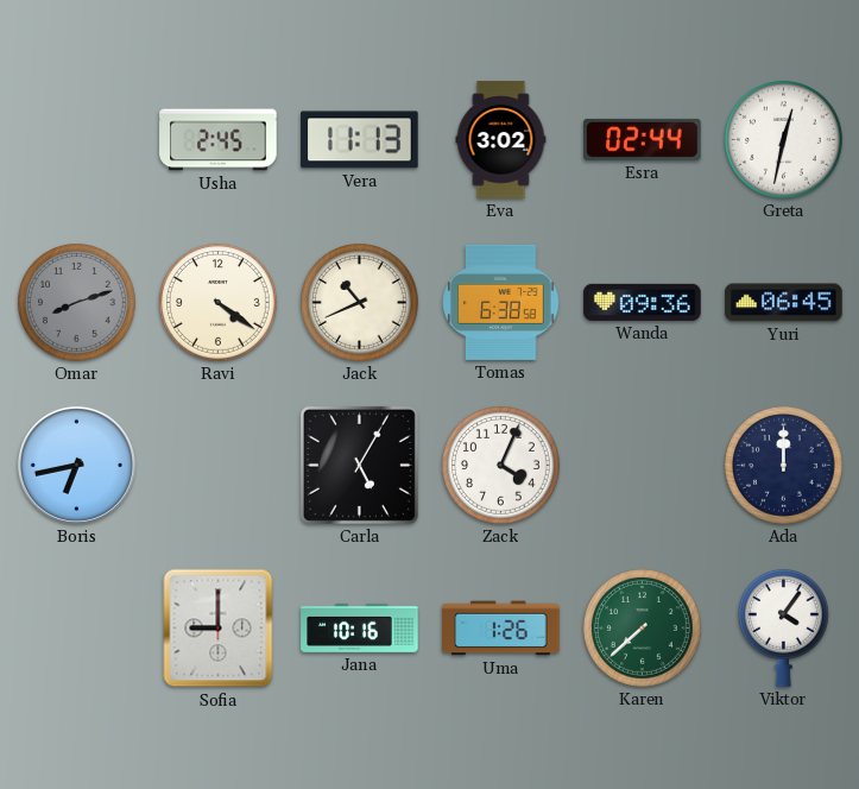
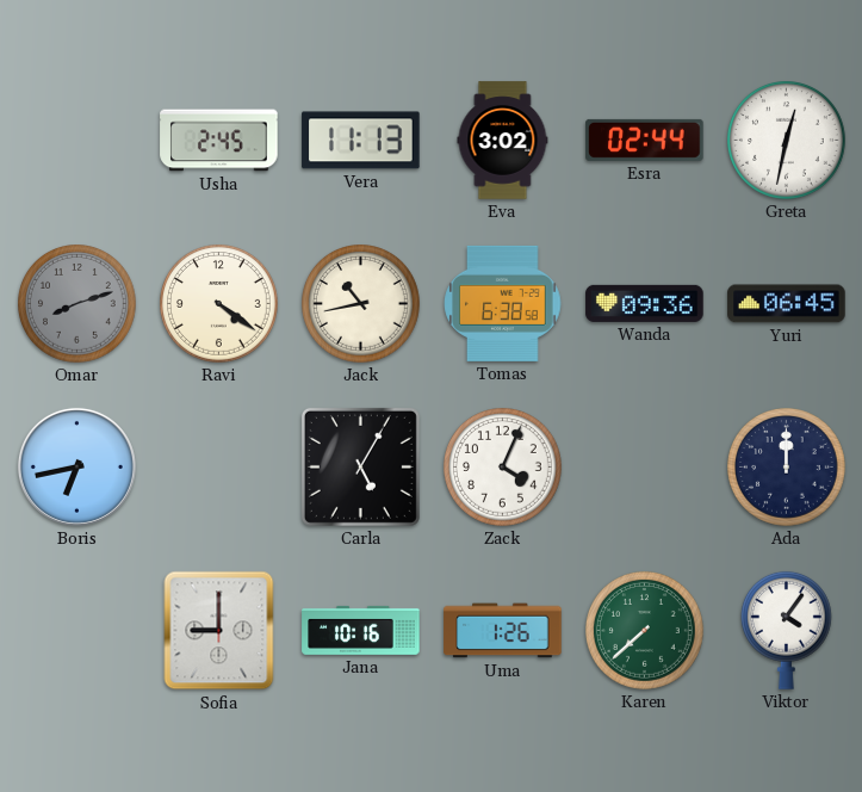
Jack: 10:41 -> 10:43
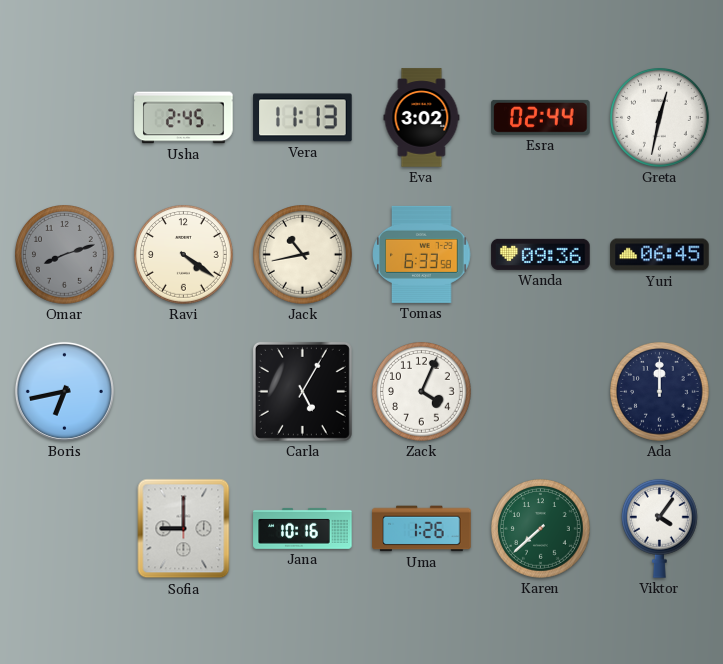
Tomas: 6:38 -> 6:33
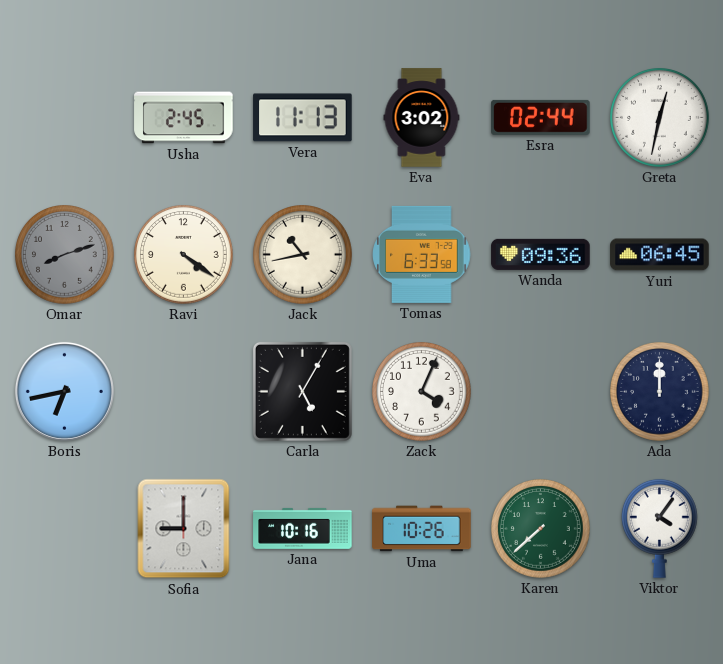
Uma: 1:26 -> 10:26
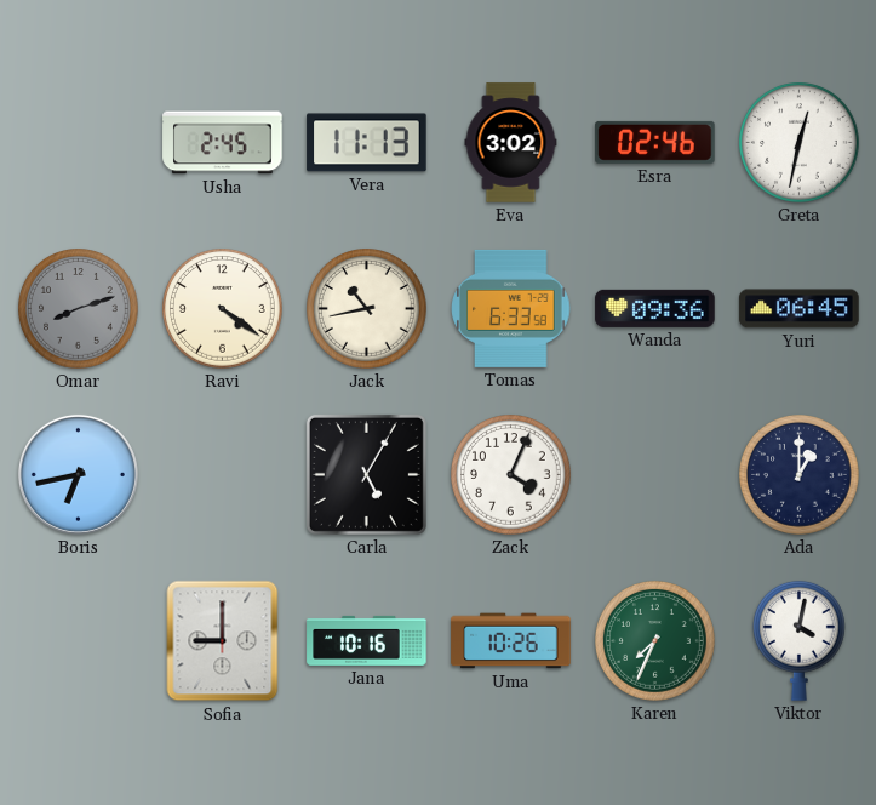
Esra: 02:44 -> 02:46
Ada: 12:00 -> 1:00
Karen: 7:38 -> 7:34
Viktor: 4:06 -> 4:02
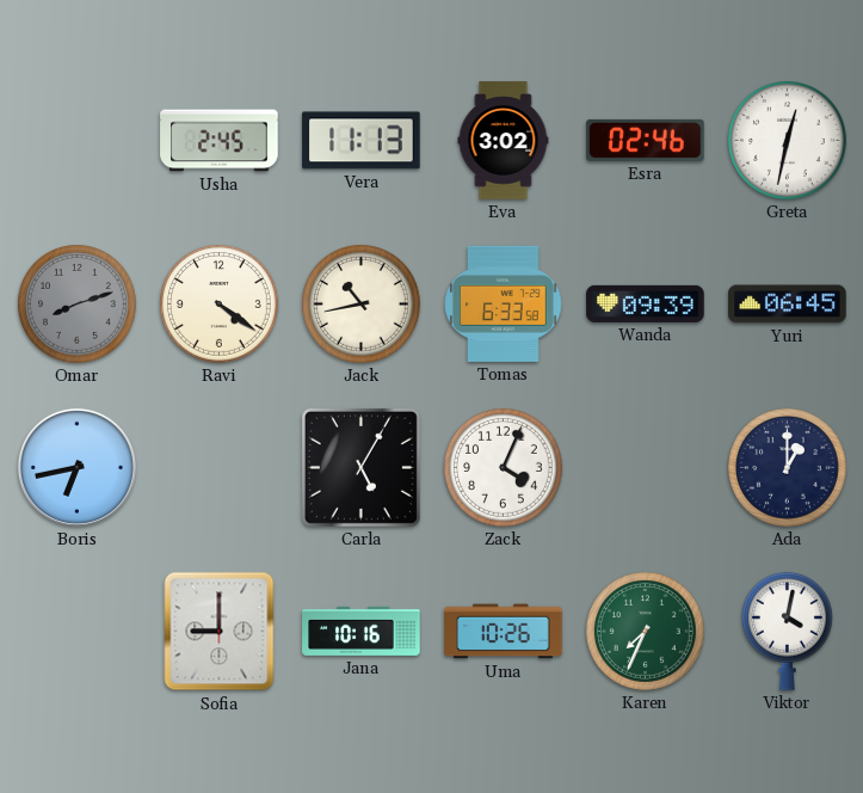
Wanda: 09:36 -> 09:39
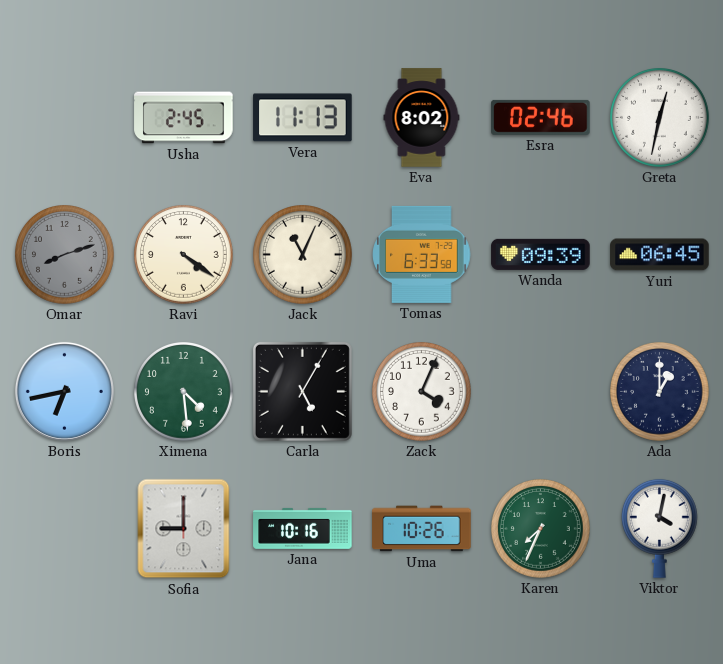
Eva: 3:02 -> 8:02
Jack: 10:43 -> 11:04
Ximena: none -> 4:29
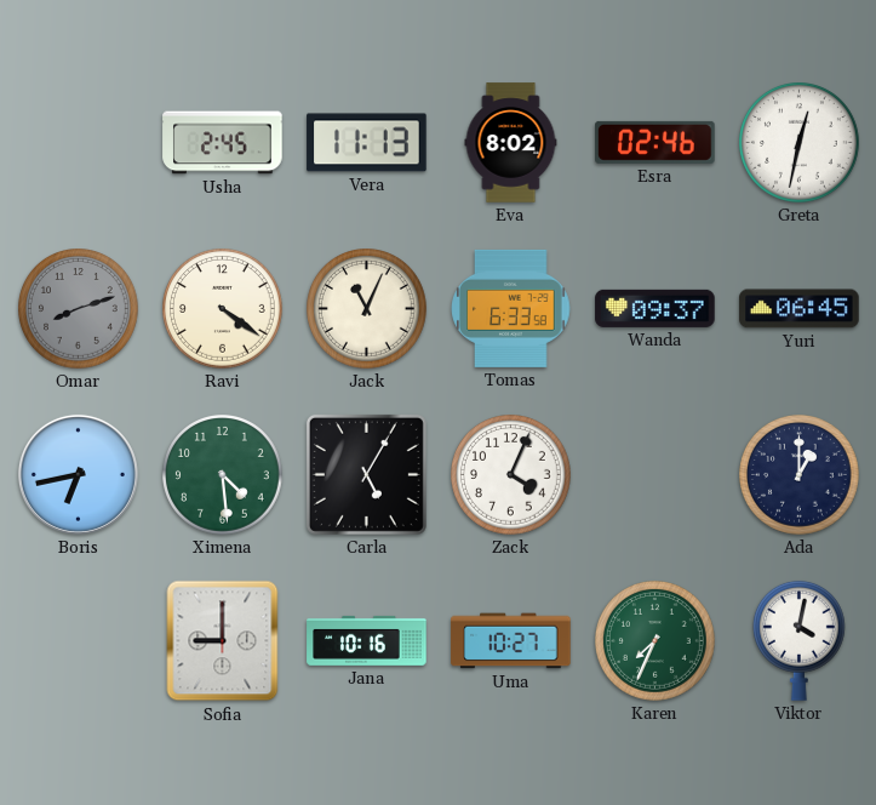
Wanda: 09:39 -> 09:37
Uma: 10:26 -> 10:27
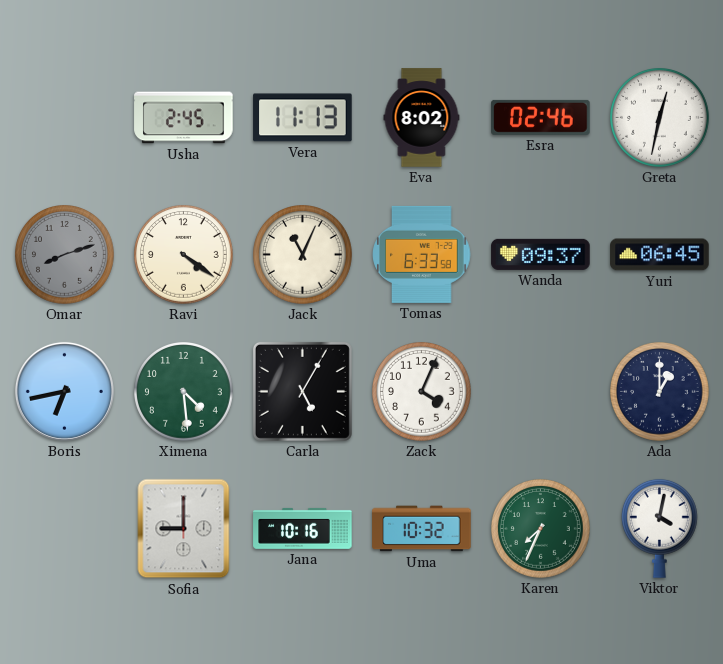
Uma: 10:27 -> 10:32
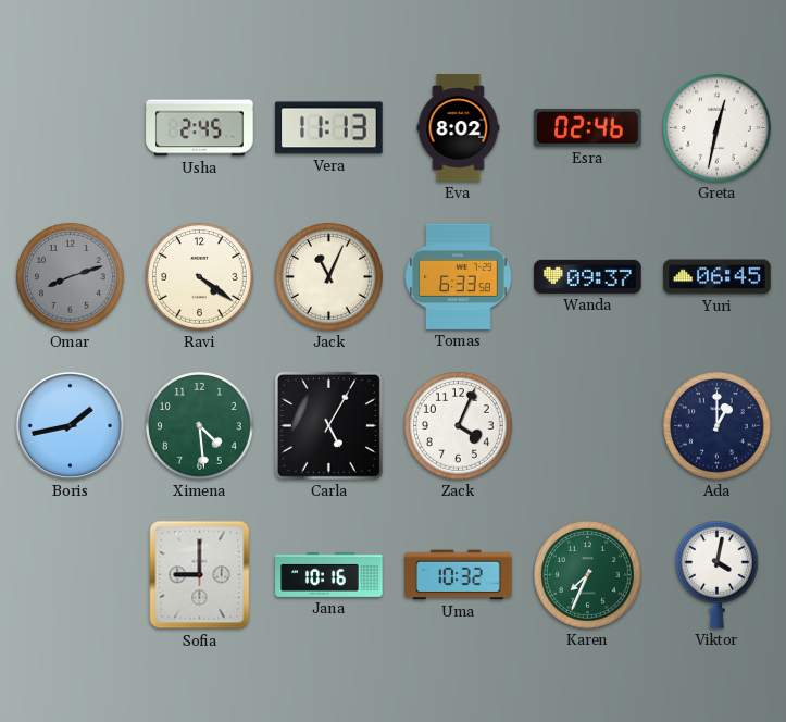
Boris: 6:43 -> 1:43
